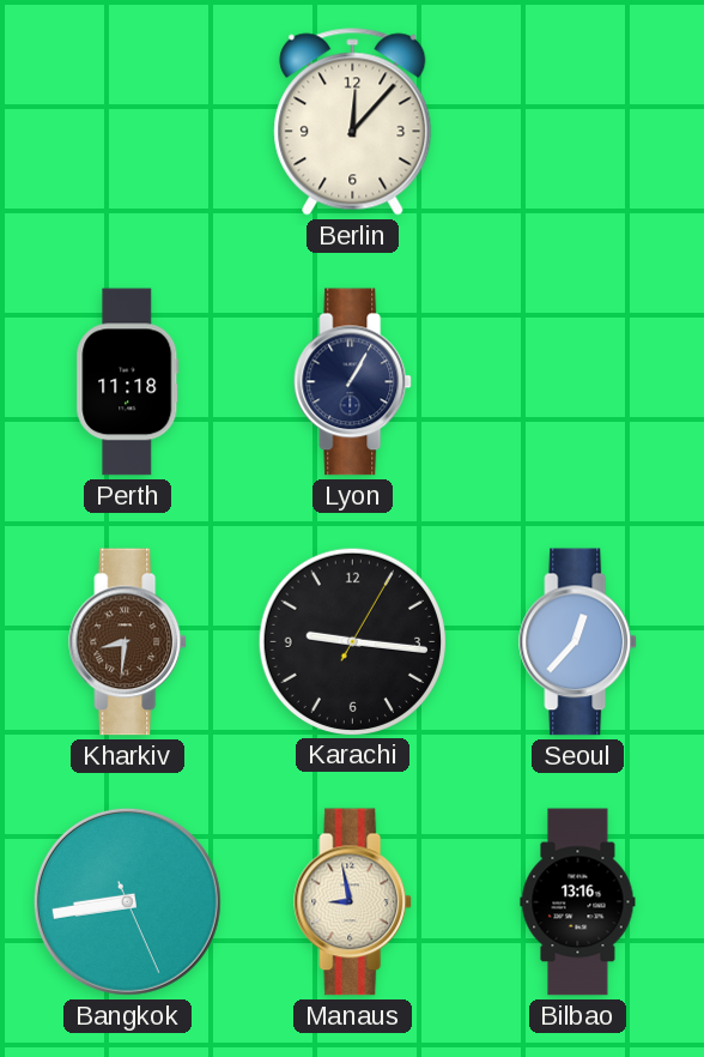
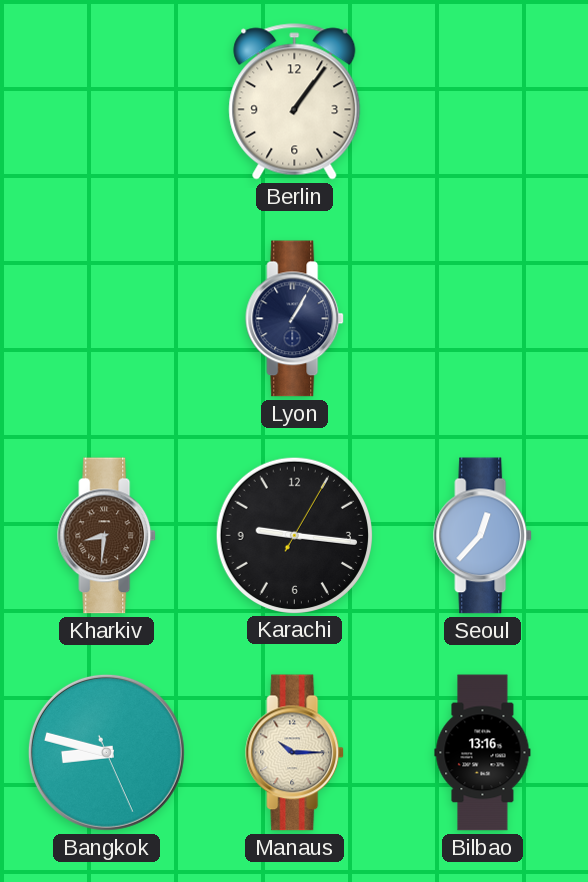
Berlin: 12:07 -> 1:06
Perth: 11:18 -> none
Bangkok: 8:43 -> 8:47
Manaus: 8:58 -> 10:15
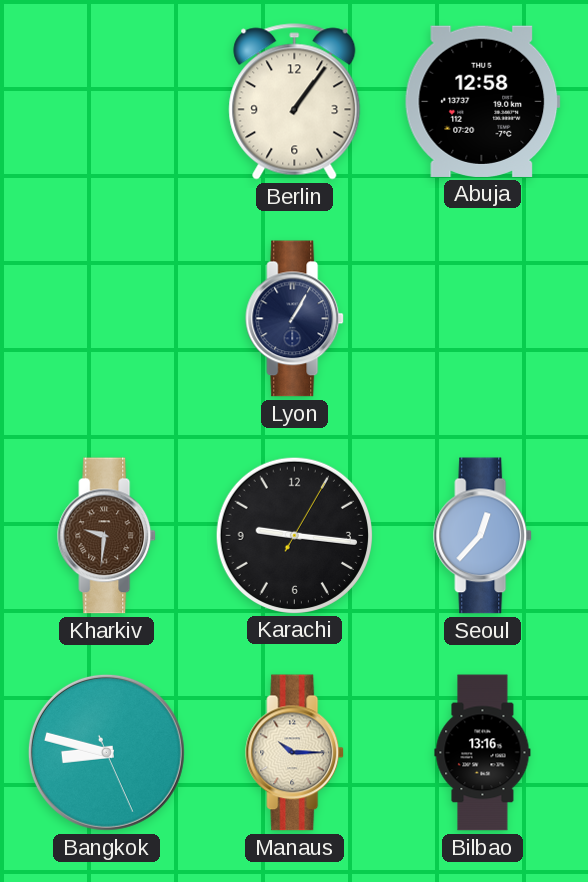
Abuja: none -> 12:58
Kharkiv: 8:31 -> 9:31
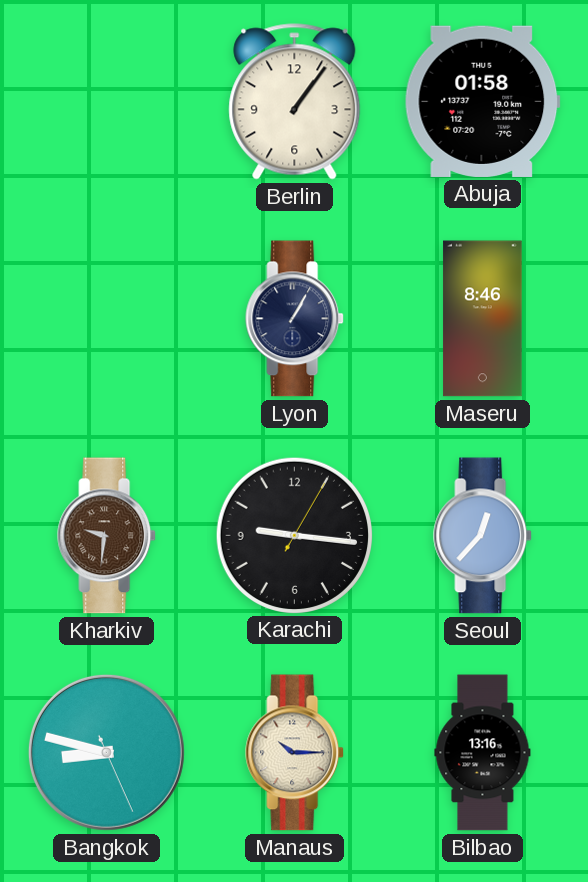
Abuja: 12:58 -> 01:58
Maseru: none -> 8:46
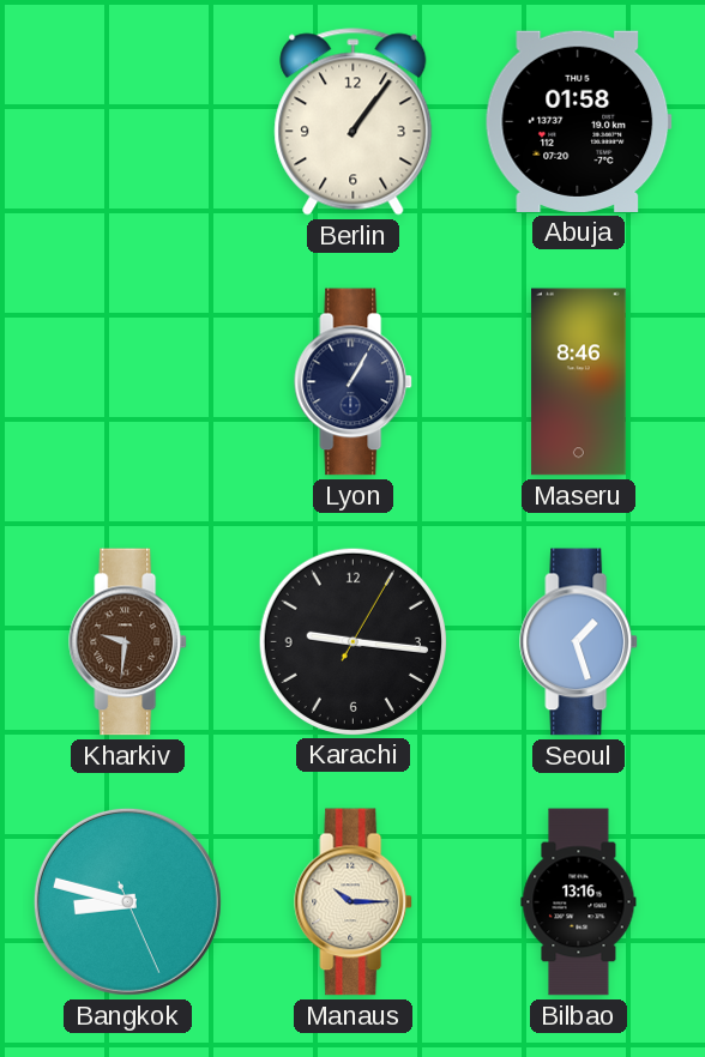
Seoul: 12:37 -> 1:27
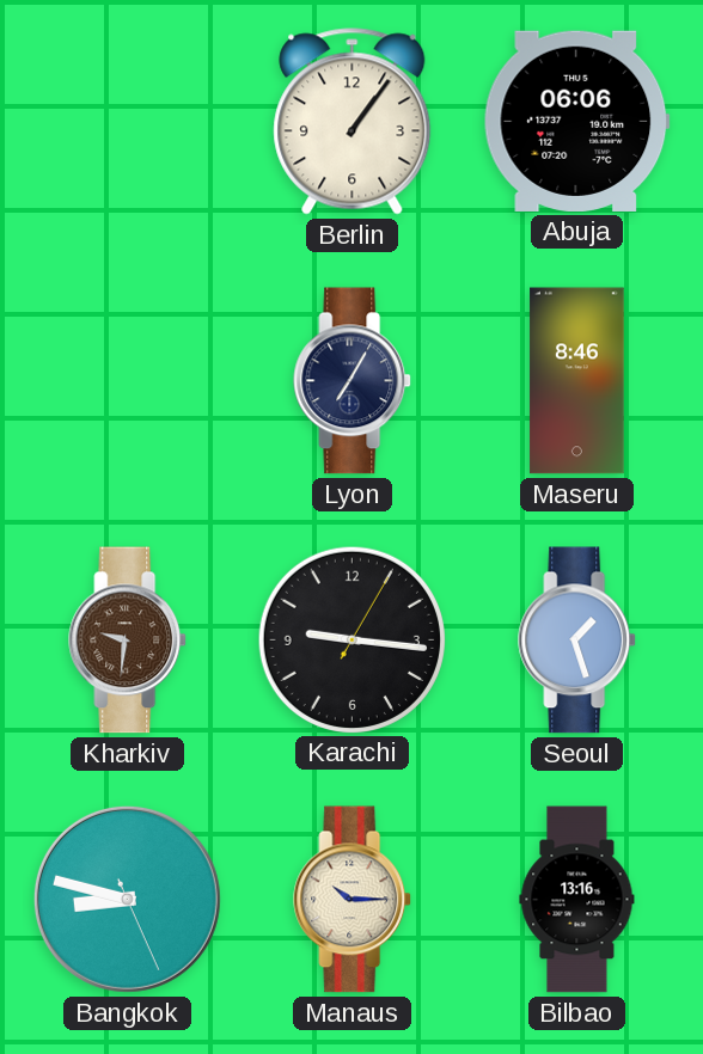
Abuja: 01:58 -> 06:06
Lyon: 1:05 -> 7:05
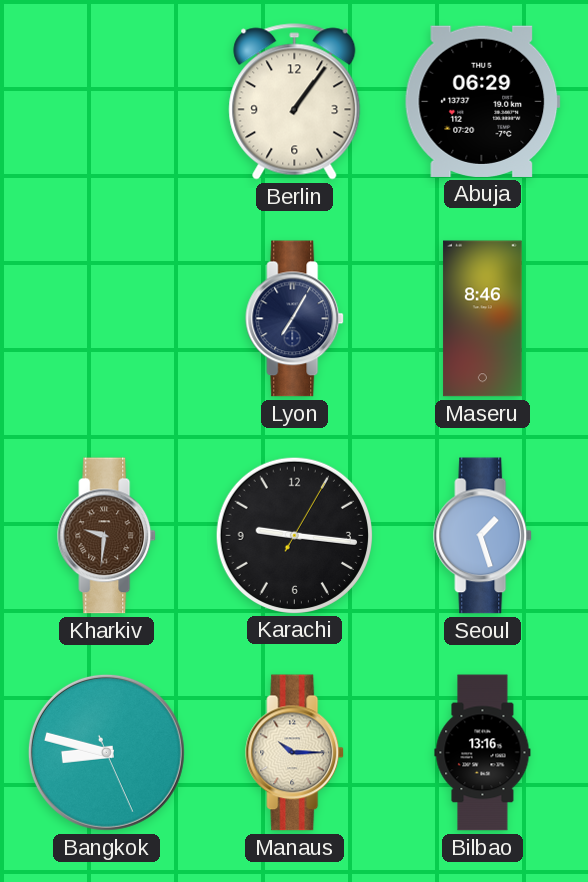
Abuja: 06:06 -> 06:29
